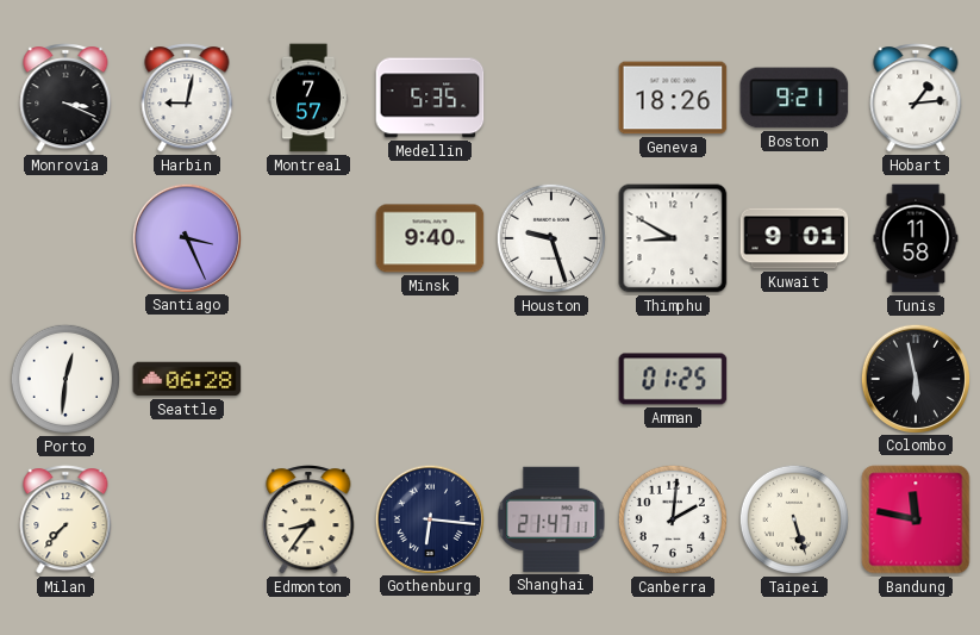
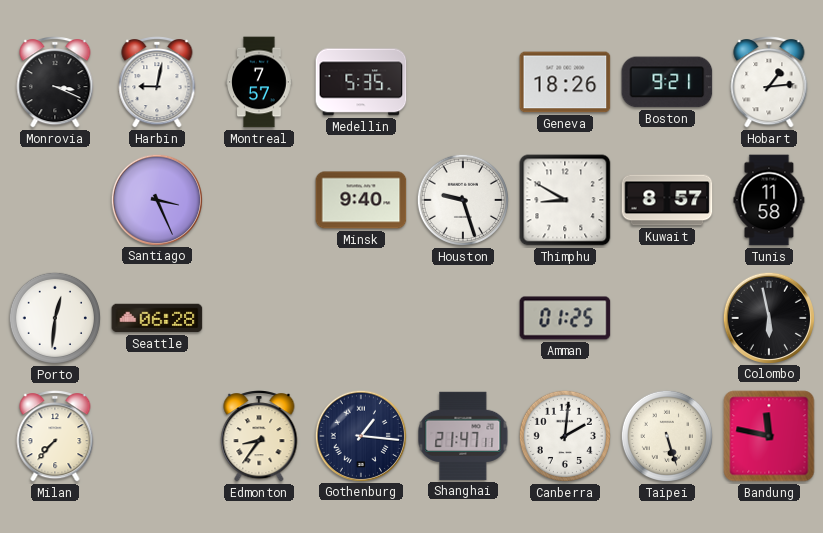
Kuwait: 9:01 -> 8:57
Gothenburg: 6:16 -> 1:16
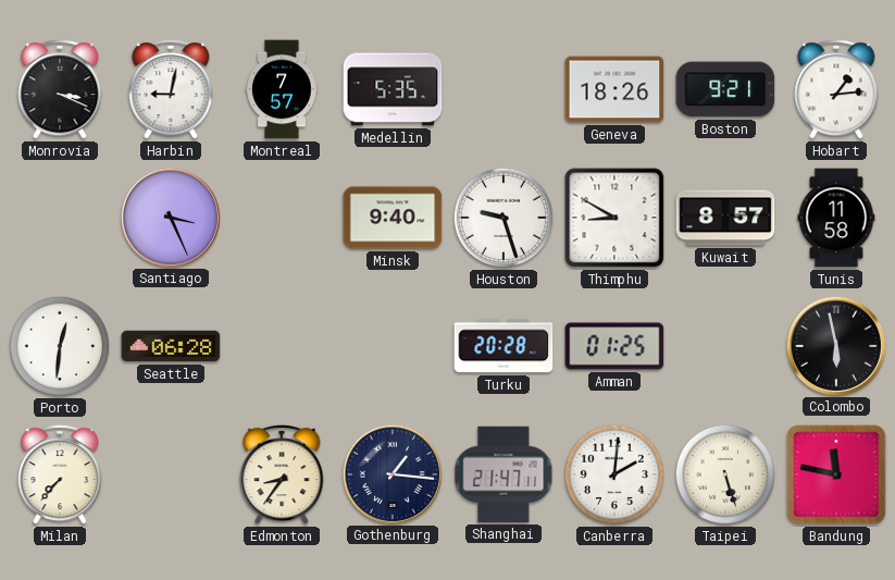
Turku: none -> 20:28
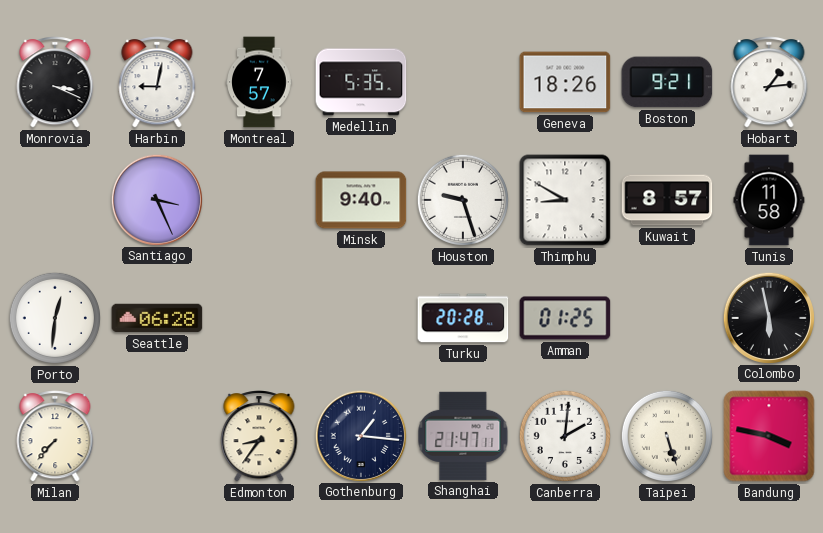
Bandung: 11:47 -> 3:47
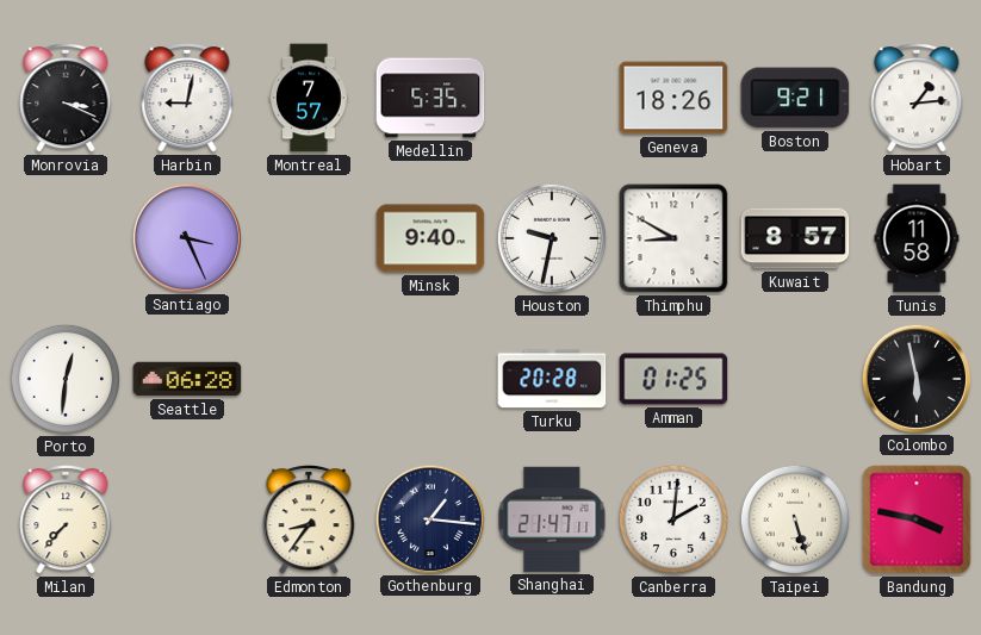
Houston: 9:27 -> 9:32
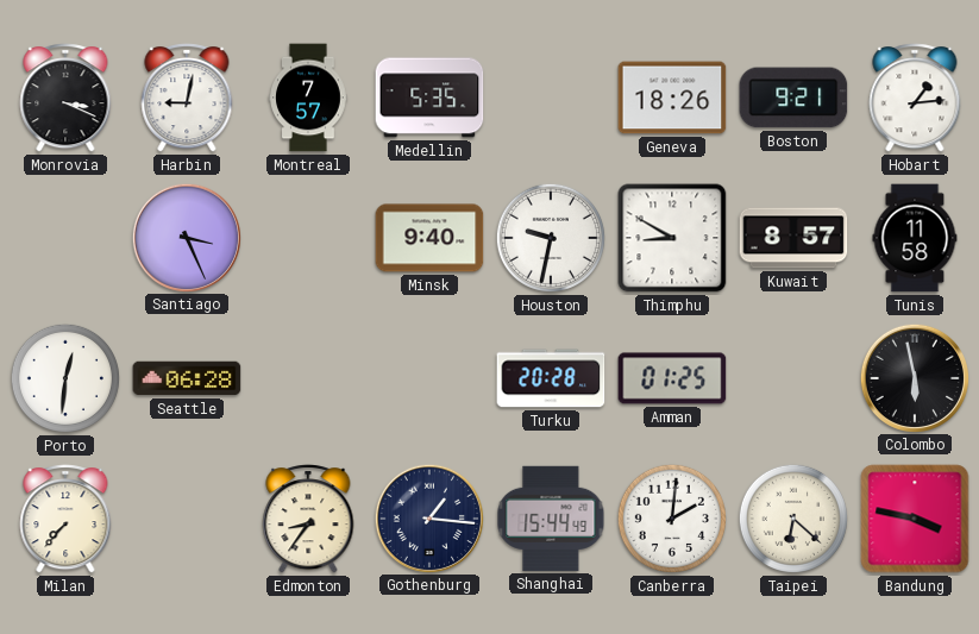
Shanghai: 21:47 -> 15:44
Taipei: 5:27 -> 6:22
